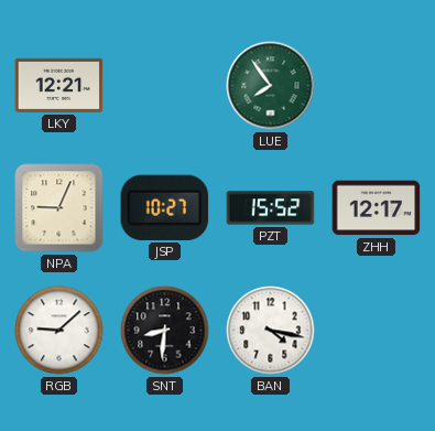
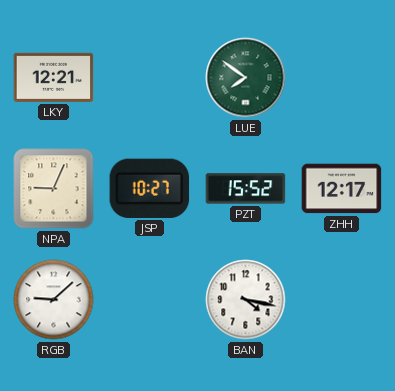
LUE: 7:54 -> 7:51
SNT: 8:31 -> none
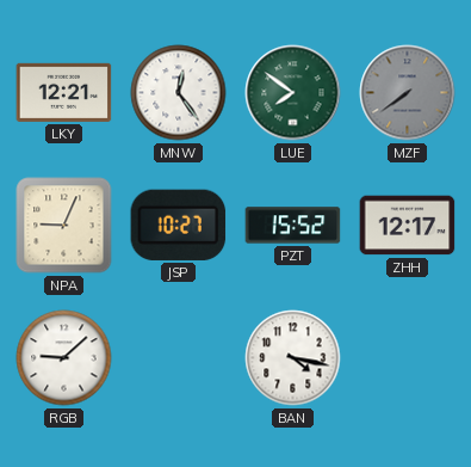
MNW: none -> 12:24
MZF: none -> 7:39
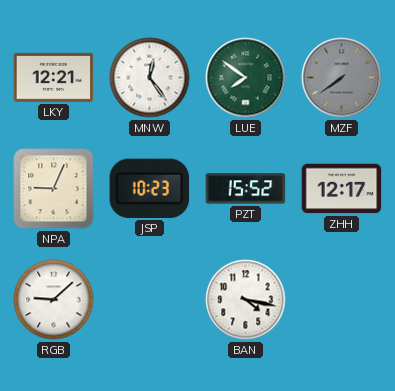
JSP: 10:27 -> 10:23
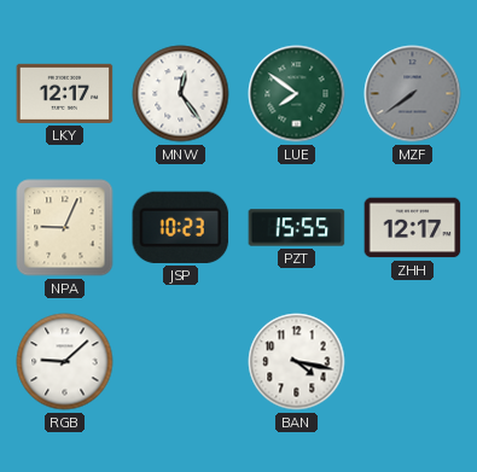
LKY: 12:21 -> 12:17
PZT: 15:52 -> 15:55
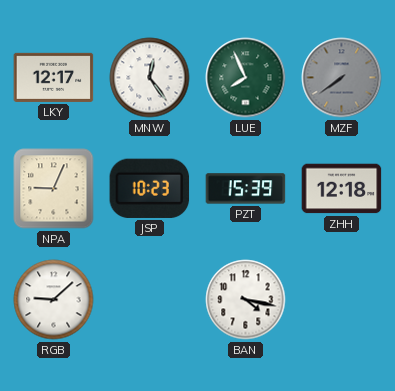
LUE: 7:51 -> 7:56
PZT: 15:55 -> 15:39
ZHH: 12:17 -> 12:18
